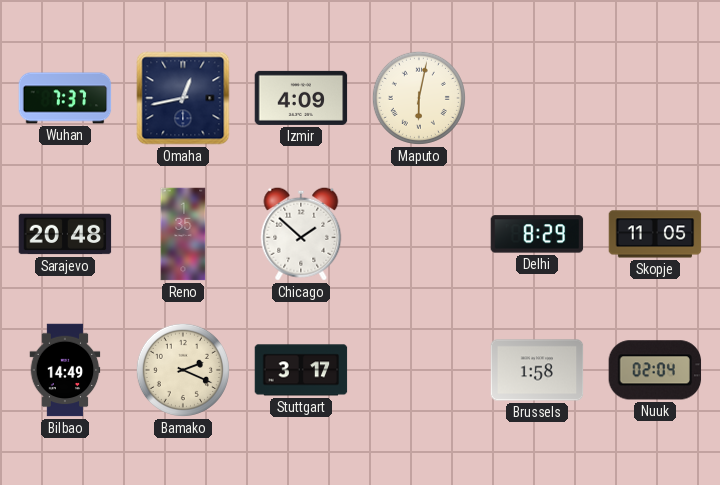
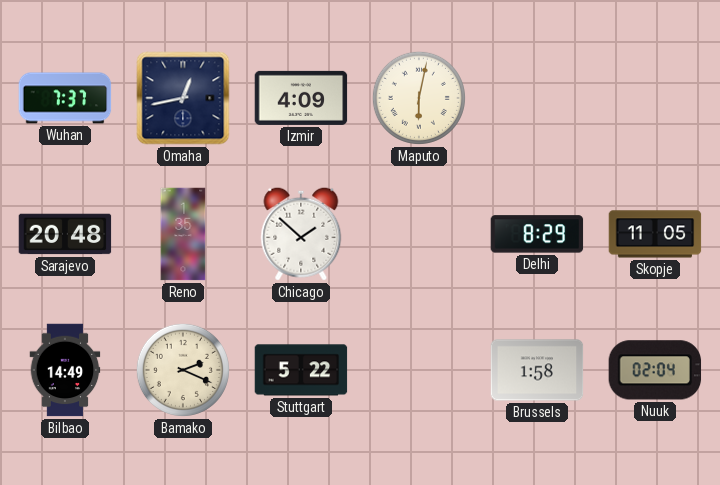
Stuttgart: 3:17 -> 5:22
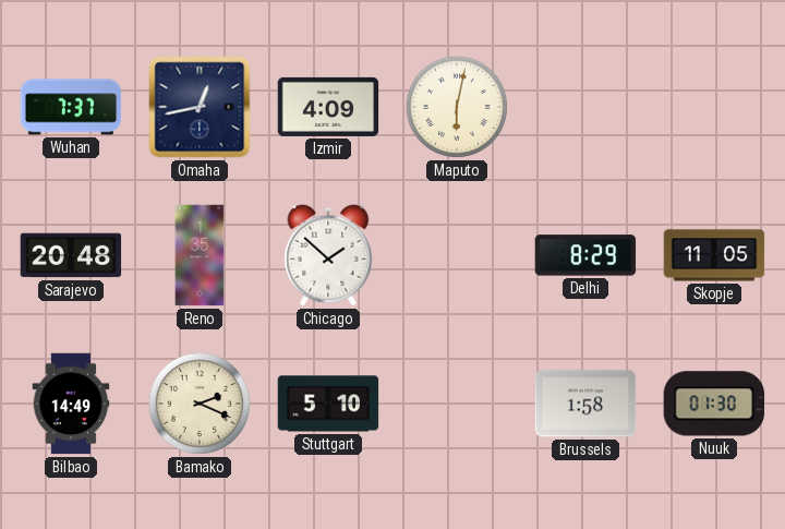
Stuttgart: 5:22 -> 5:10
Nuuk: 02:04 -> 01:30
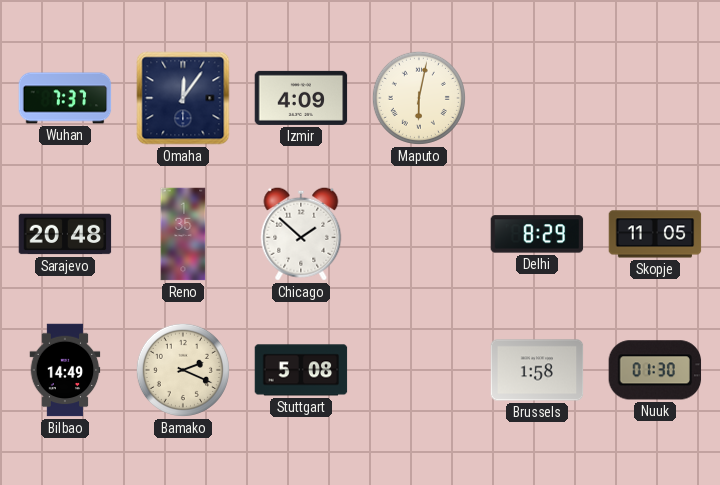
Omaha: 12:43 -> 12:06
Stuttgart: 5:10 -> 5:08
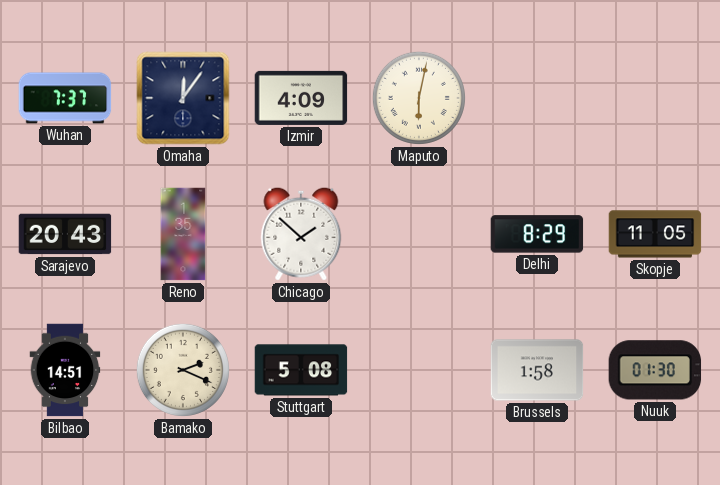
Sarajevo: 20:48 -> 20:43
Bilbao: 14:49 -> 14:51
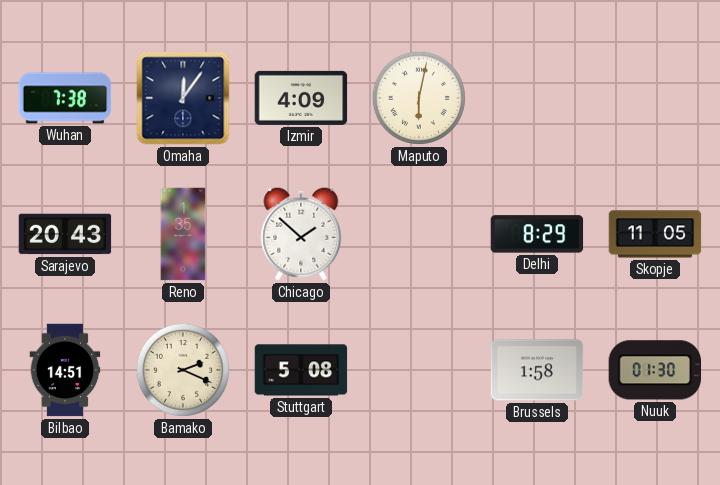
Wuhan: 7:37 -> 7:38
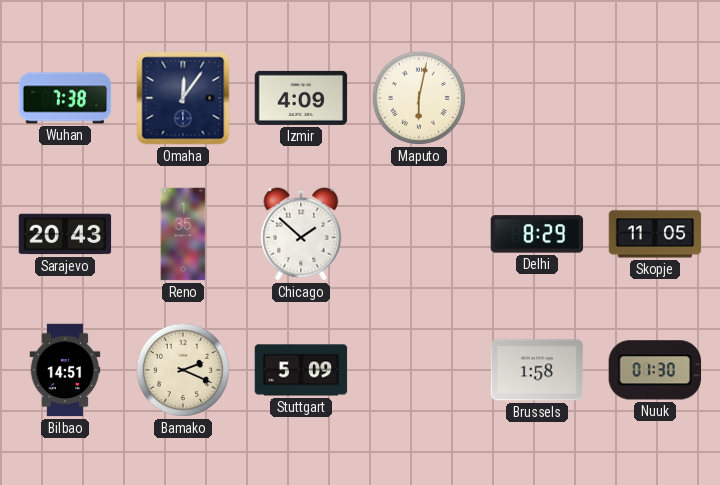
Stuttgart: 5:08 -> 5:09
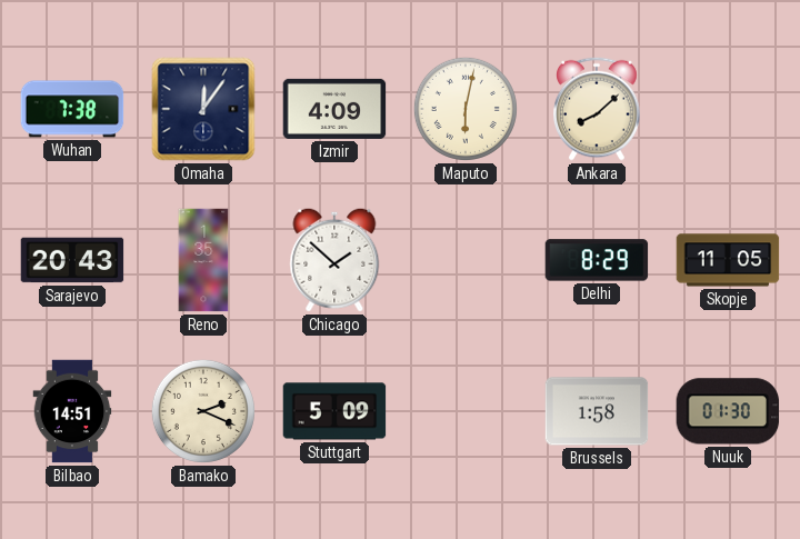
Ankara: none -> 8:08
